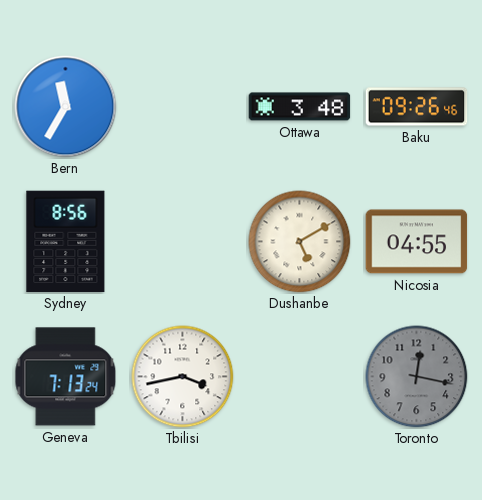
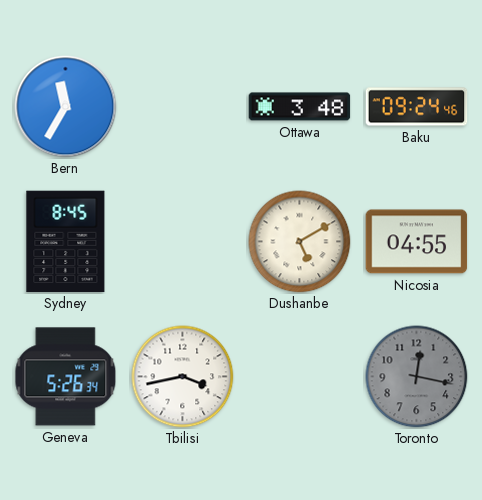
Baku: 09:26 -> 09:24
Sydney: 8:56 -> 8:45
Geneva: 7:13 -> 5:26
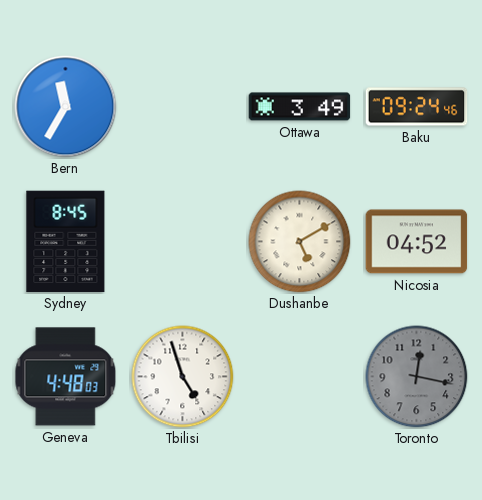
Ottawa: 3:48 -> 3:49
Nicosia: 04:55 -> 04:52
Geneva: 5:26 -> 4:48
Tbilisi: 3:43 -> 4:57
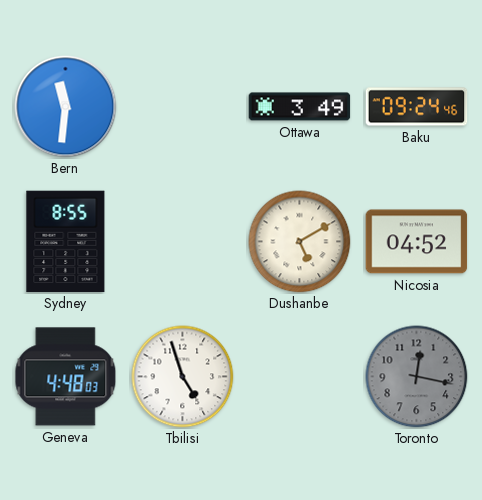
Bern: 11:35 -> 11:31
Sydney: 8:45 -> 8:55
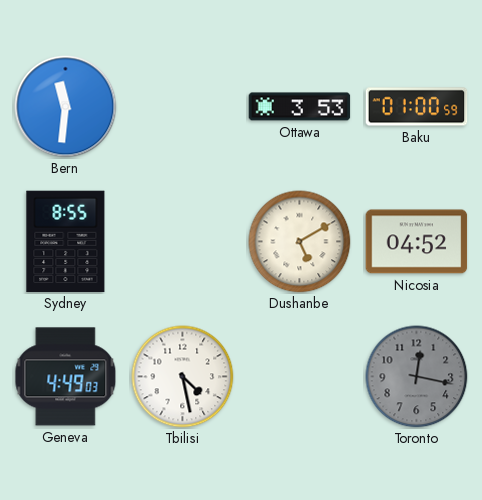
Ottawa: 3:49 -> 3:53
Baku: 09:24 -> 01:00
Geneva: 4:48 -> 4:49
Tbilisi: 4:57 -> 4:28
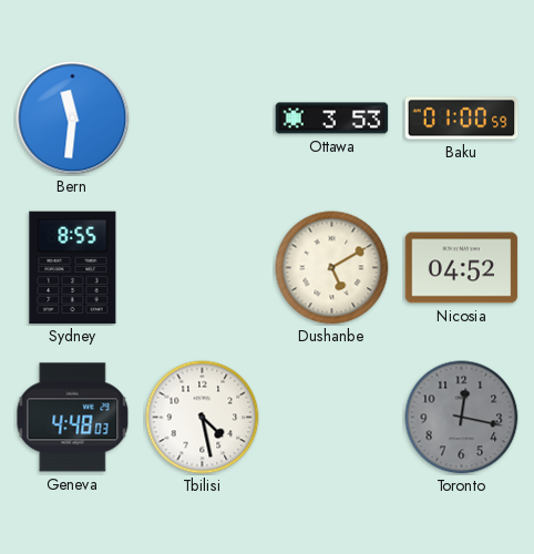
Geneva: 4:49 -> 4:48
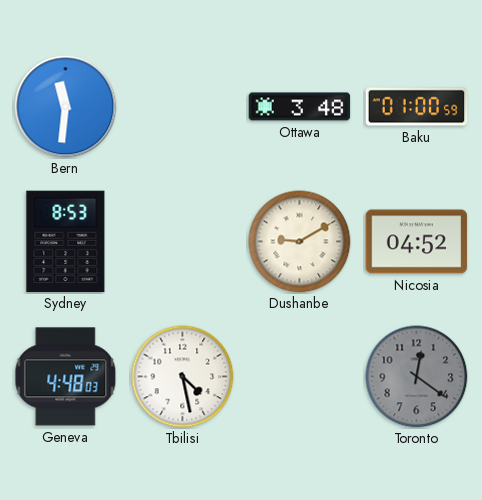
Ottawa: 3:53 -> 3:48
Sydney: 8:55 -> 8:53
Dushanbe: 5:10 -> 9:10
Toronto: 12:17 -> 12:21
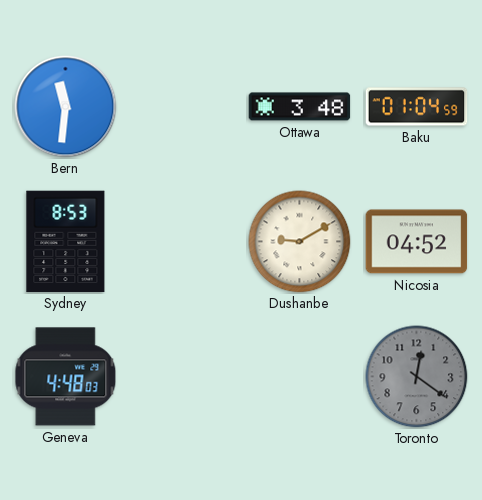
Baku: 01:00 -> 01:04
Tbilisi: 4:28 -> none
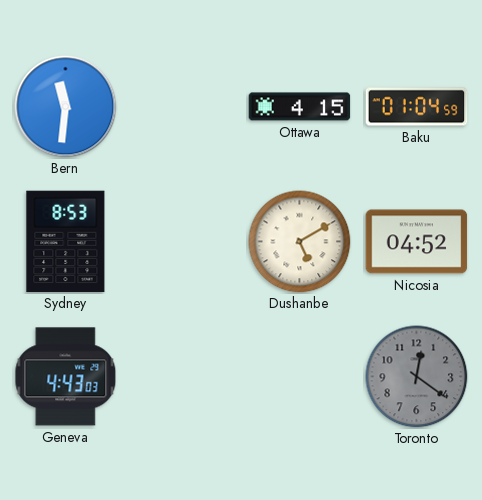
Ottawa: 3:48 -> 4:15
Dushanbe: 9:10 -> 5:10
Geneva: 4:48 -> 4:43
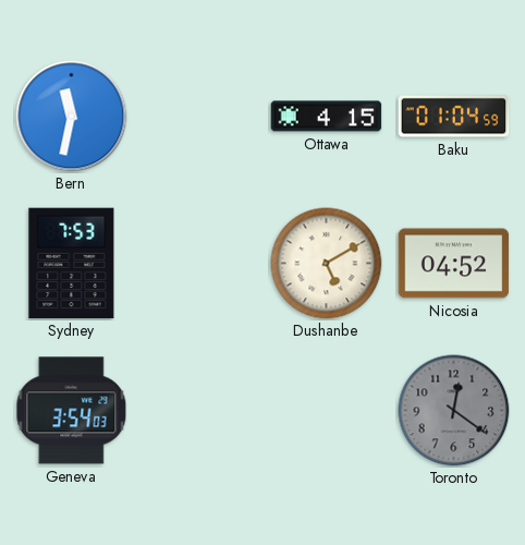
Bern: 11:31 -> 11:32
Sydney: 8:53 -> 7:53
Geneva: 4:43 -> 3:54
